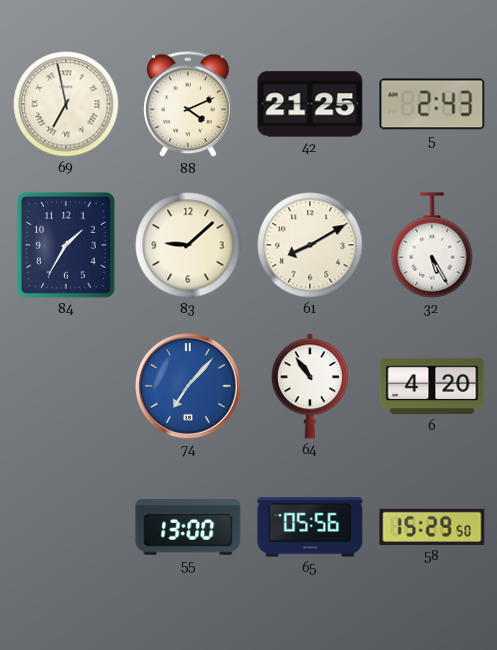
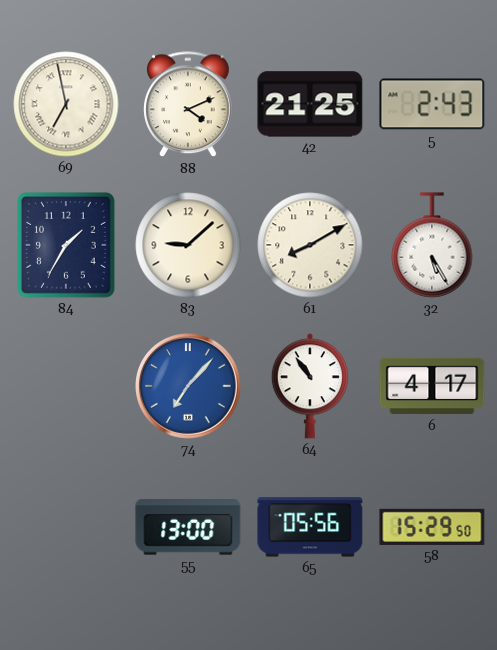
6: 4:20 -> 4:17
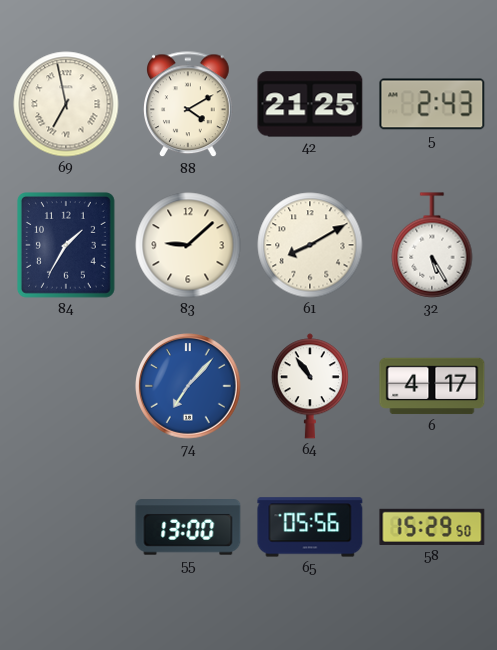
88: 4:11 -> 4:10
